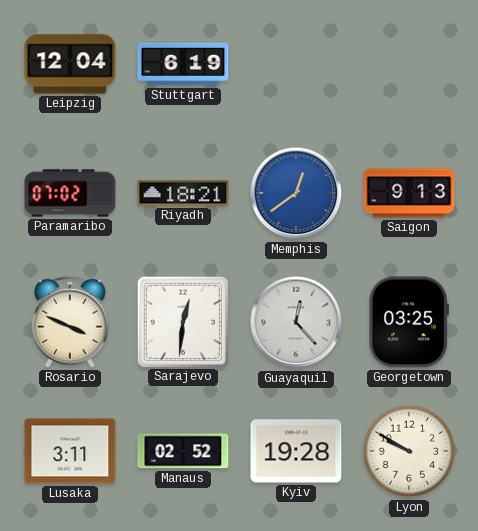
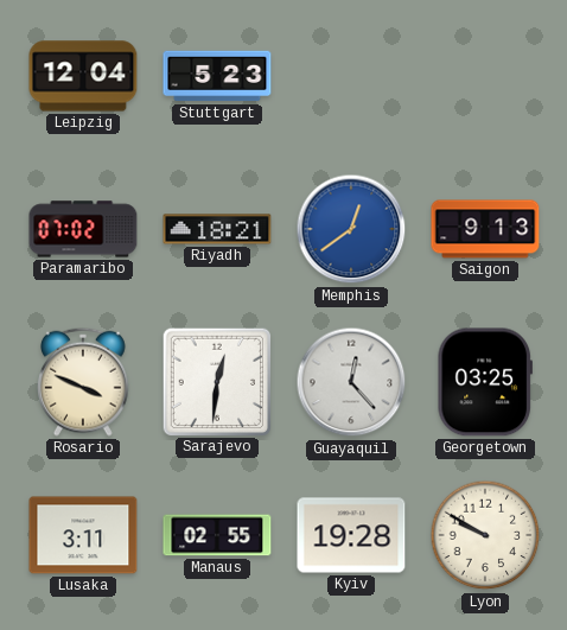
Stuttgart: 6:19 -> 5:23
Manaus: 02:52 -> 02:55
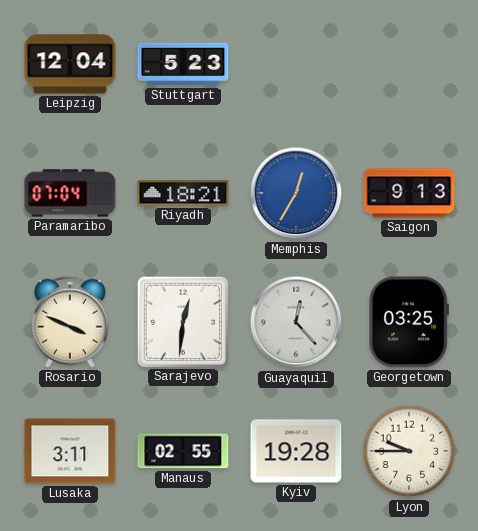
Paramaribo: 07:02 -> 07:04
Memphis: 12:39 -> 12:35
Lyon: 9:50 -> 9:45
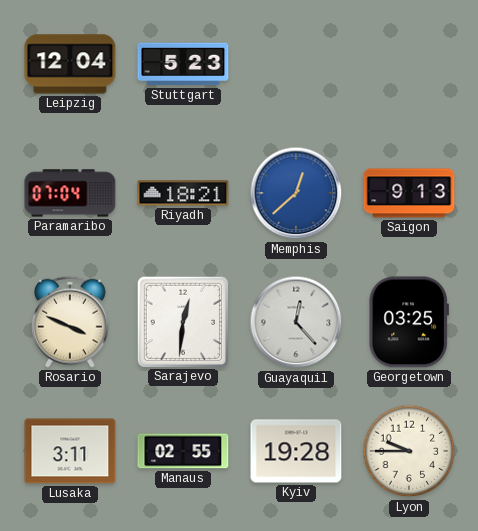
Memphis: 12:35 -> 12:38
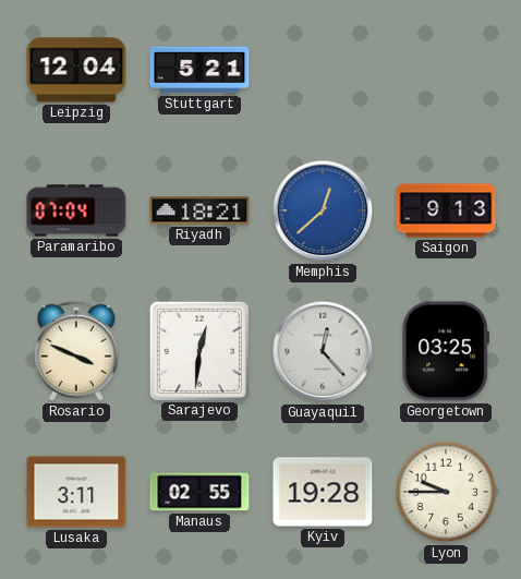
Stuttgart: 5:23 -> 5:21
